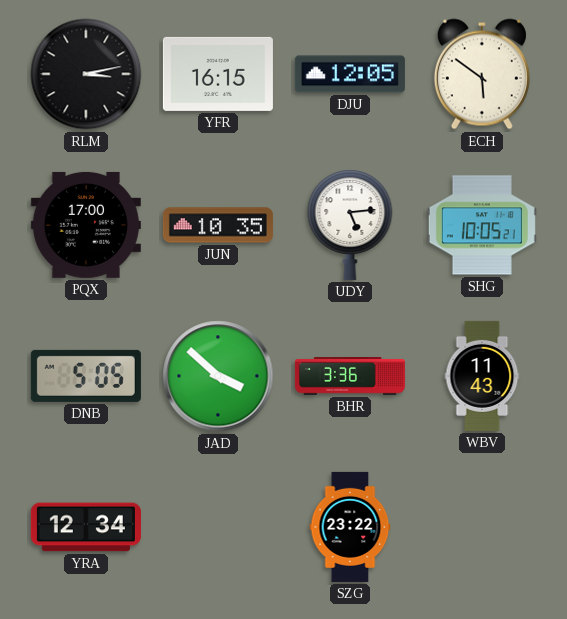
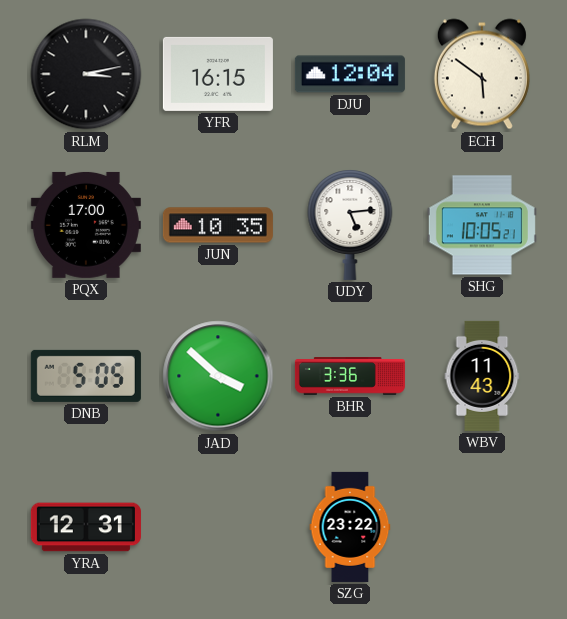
DJU: 12:05 -> 12:04
YRA: 12:34 -> 12:31
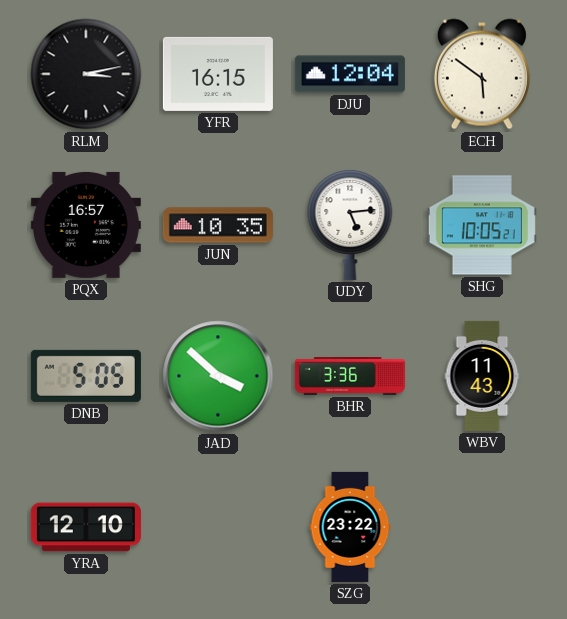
PQX: 17:00 -> 16:57
YRA: 12:31 -> 12:10
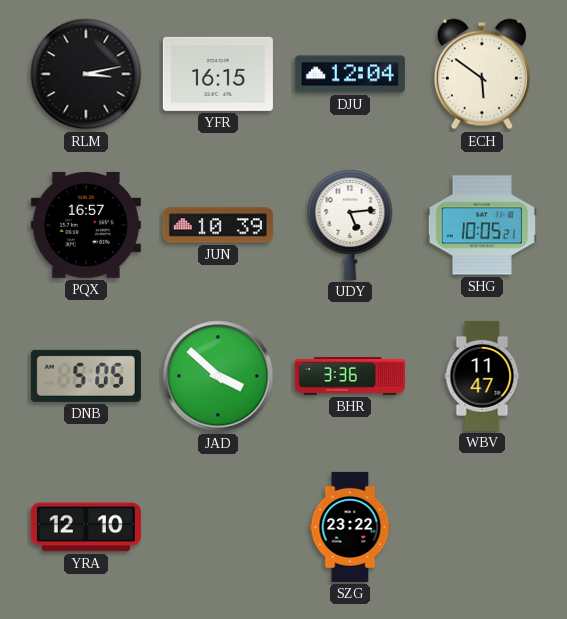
JUN: 10:35 -> 10:39
WBV: 11:43 -> 11:47
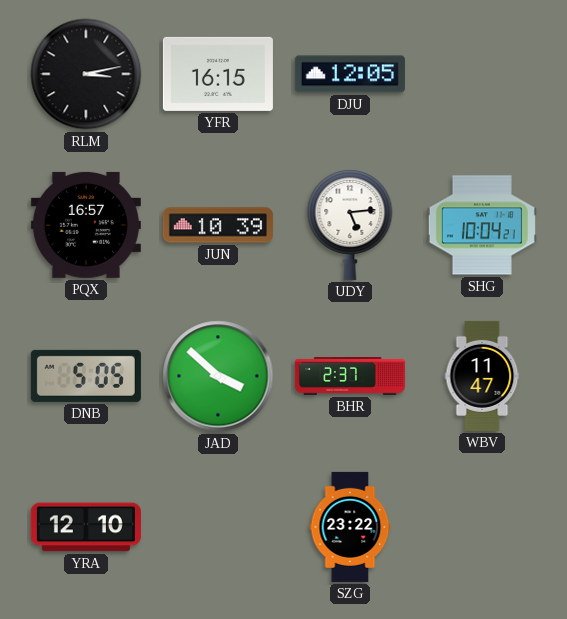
DJU: 12:04 -> 12:05
ECH: 5:51 -> none
SHG: 10:05 -> 10:04
BHR: 3:36 -> 2:37
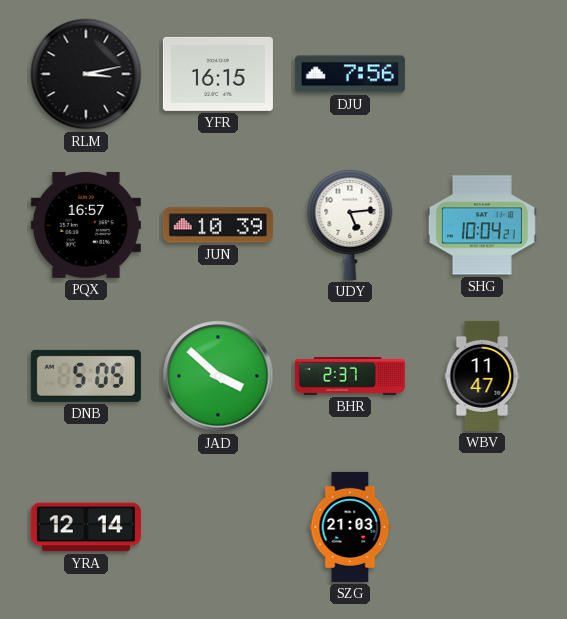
DJU: 12:05 -> 7:56
YRA: 12:10 -> 12:14
SZG: 23:22 -> 21:03
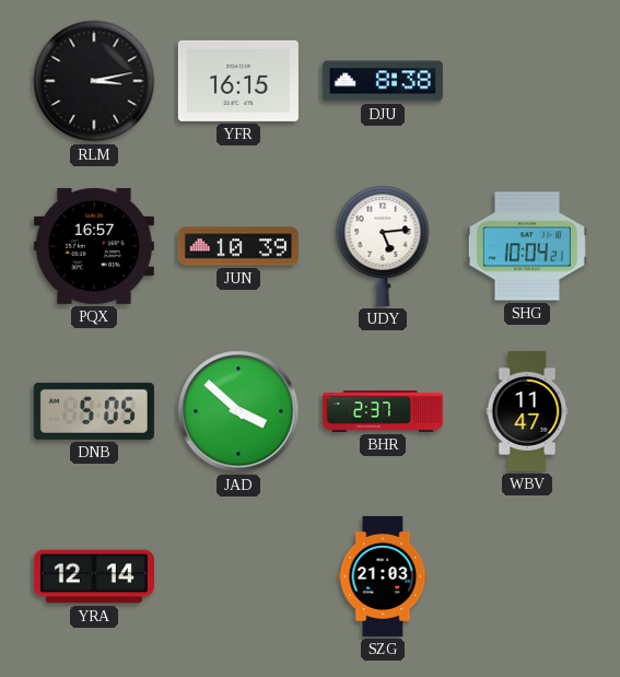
DJU: 7:56 -> 8:38
